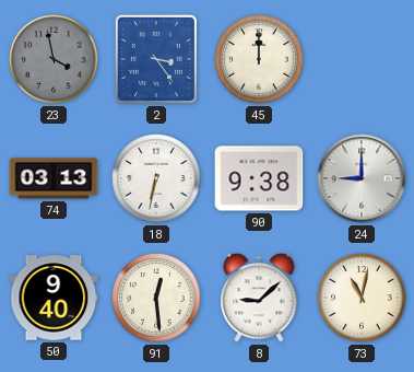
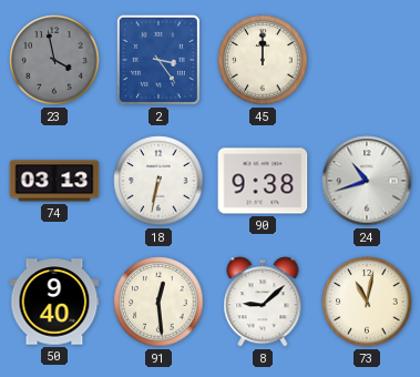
24: 9:00 -> 10:42
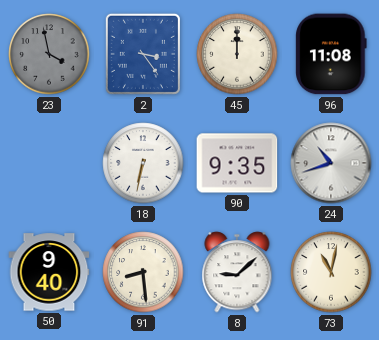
96: none -> 11:08
74: 03:13 -> none
90: 9:38 -> 9:35
91: 12:29 -> 8:29
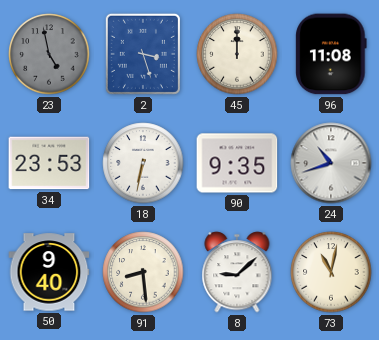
23: 3:58 -> 4:58
2: 3:24 -> 3:27
34: none -> 23:53
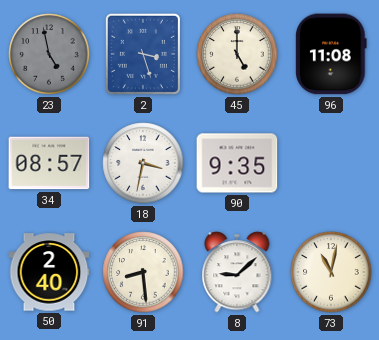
45: 12:00 -> 5:00
34: 23:53 -> 08:57
18: 6:32 -> 3:32
24: 10:42 -> none
50: 9:40 -> 2:40
